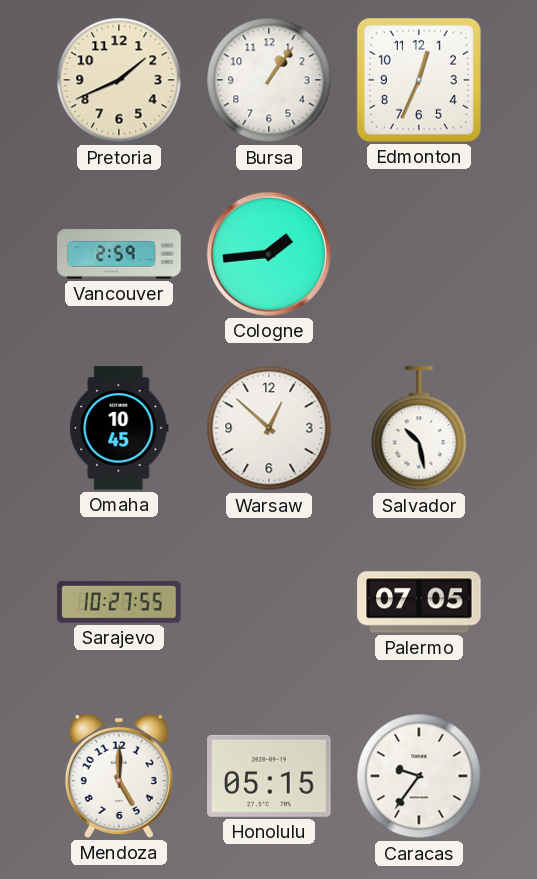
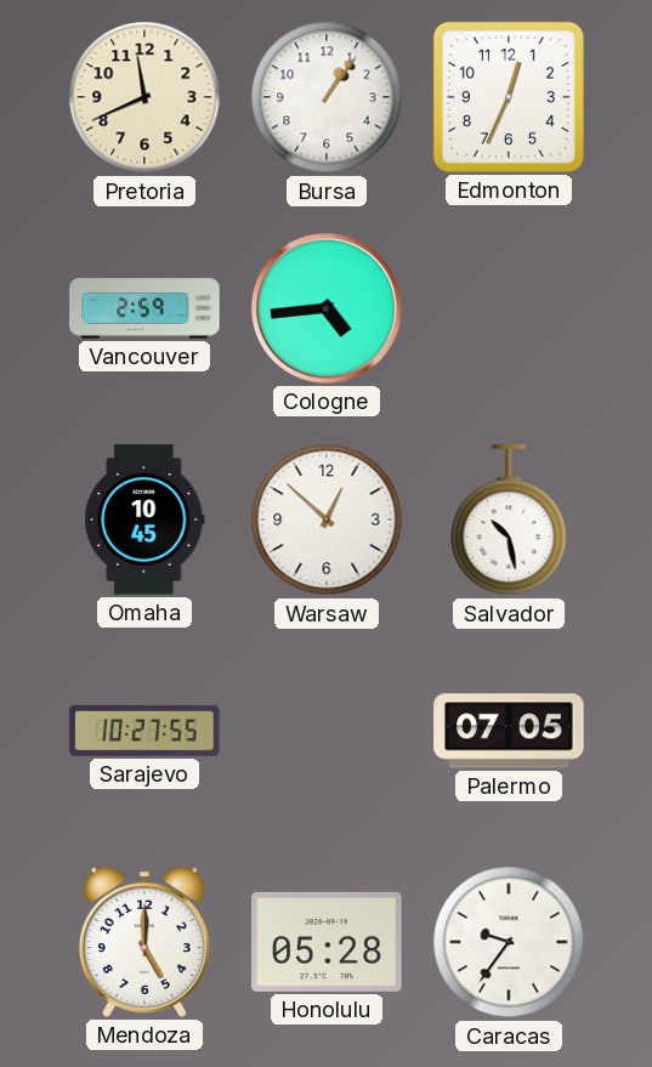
Pretoria: 1:41 -> 11:41
Cologne: 1:44 -> 4:44
Honolulu: 05:15 -> 05:28
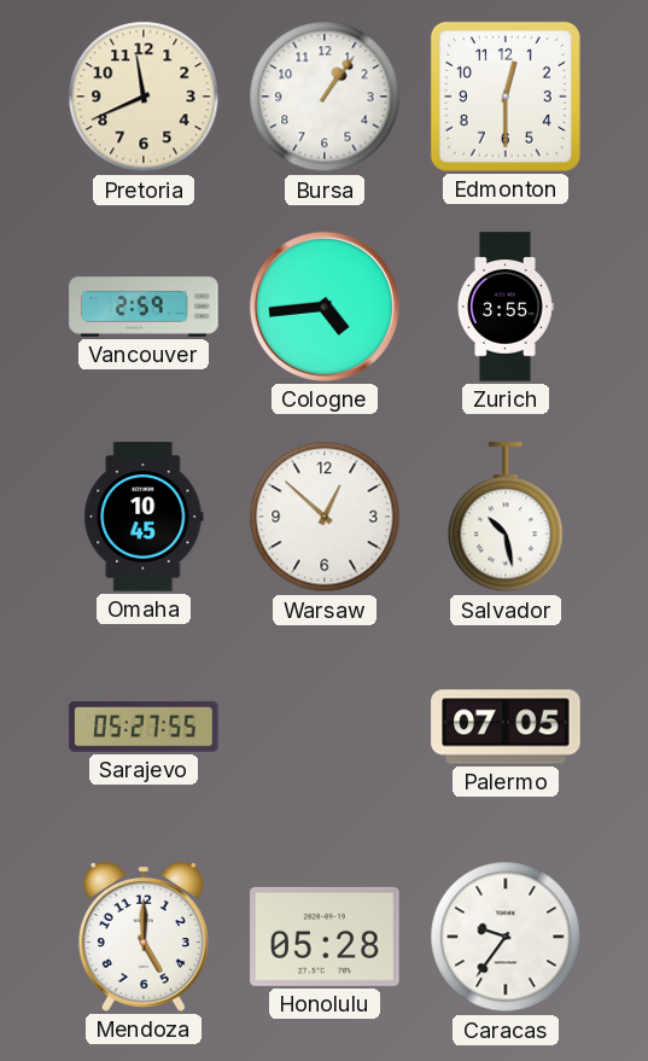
Edmonton: 12:34 -> 12:30
Zurich: none -> 3:55
Sarajevo: 10:27 -> 05:27
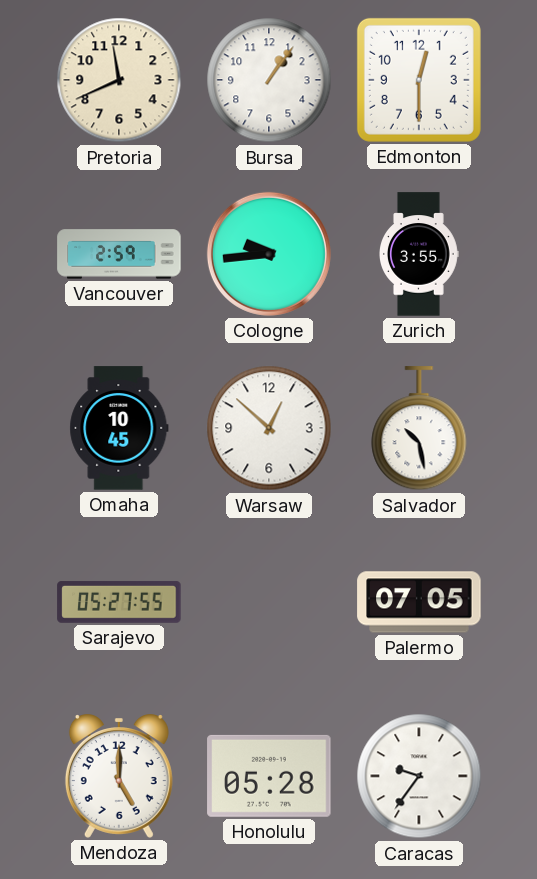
Cologne: 4:44 -> 9:44
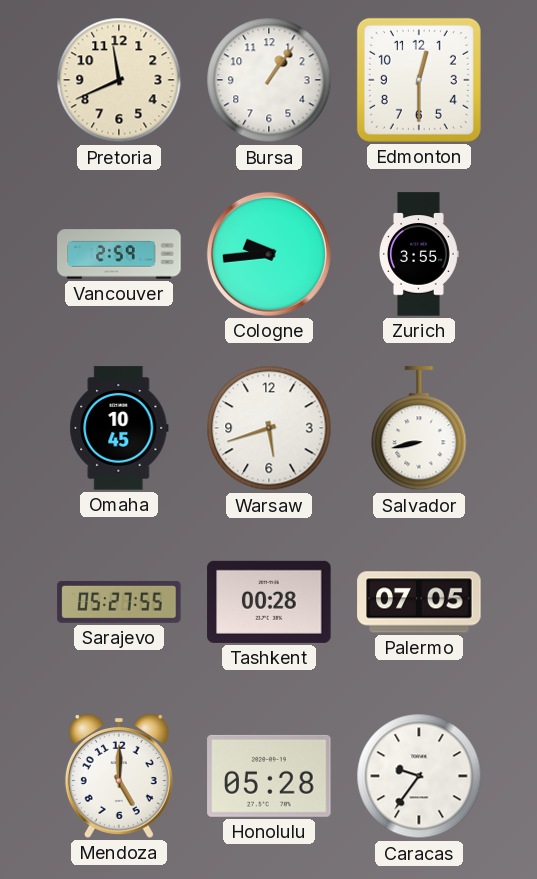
Warsaw: 12:52 -> 5:42
Salvador: 10:28 -> 8:43
Tashkent: none -> 00:28
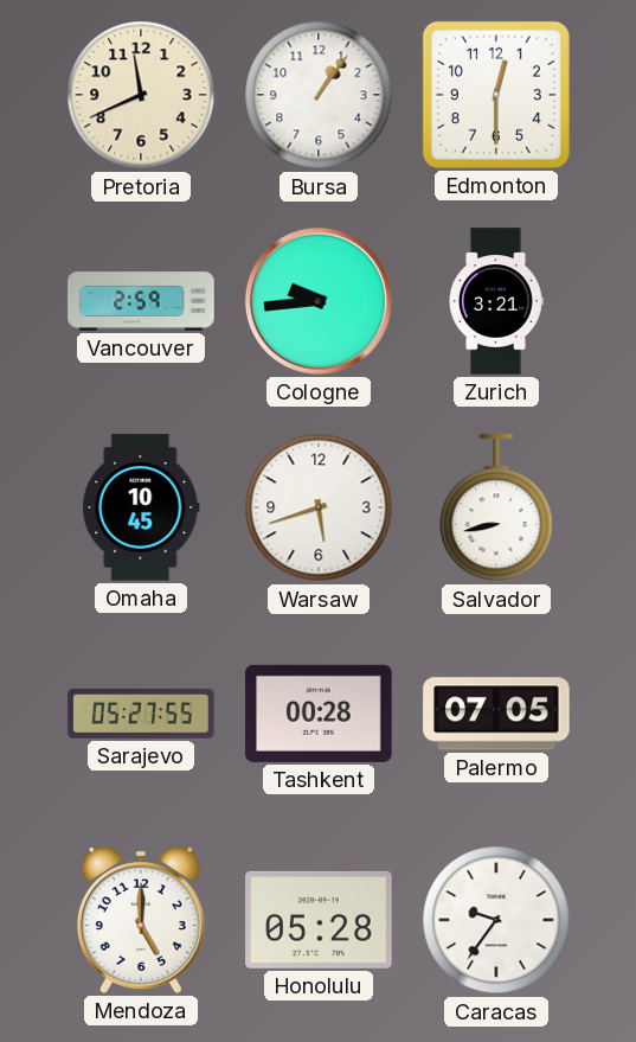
Zurich: 3:55 -> 3:21
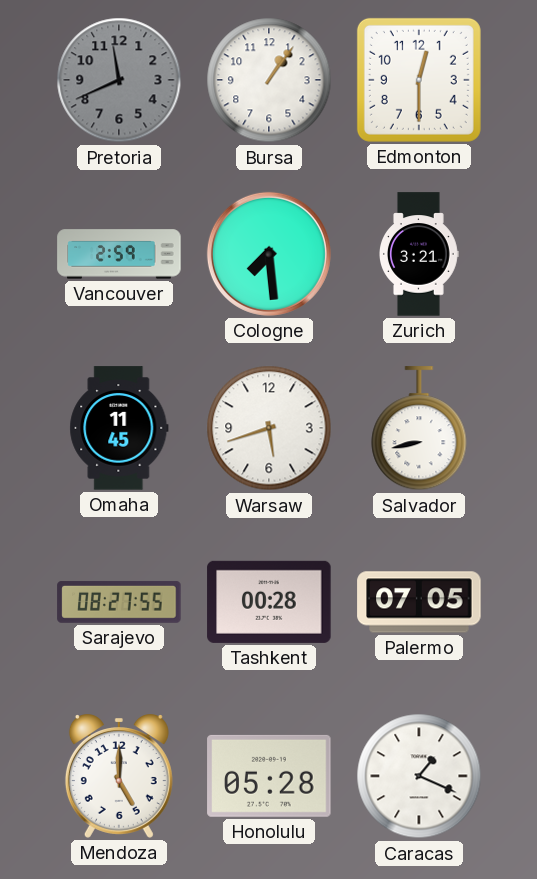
Pretoria dial: cream -> grey
Cologne: 9:44 -> 7:29
Omaha: 10:45 -> 11:45
Sarajevo: 05:27 -> 08:27
Caracas: 9:36 -> 1:19
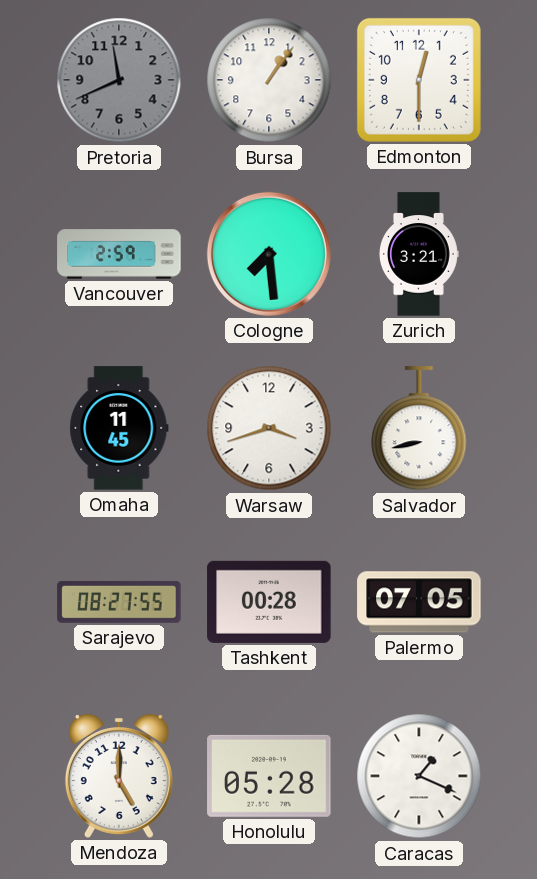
Warsaw: 5:42 -> 3:42
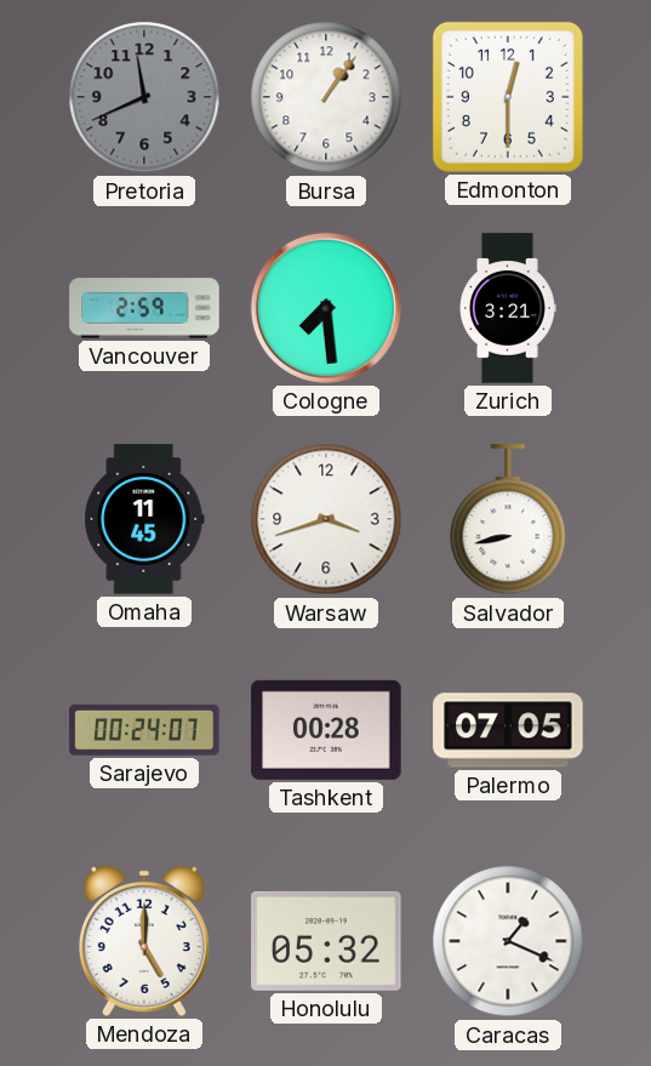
Sarajevo: 08:27 -> 00:24
Honolulu: 05:28 -> 05:32
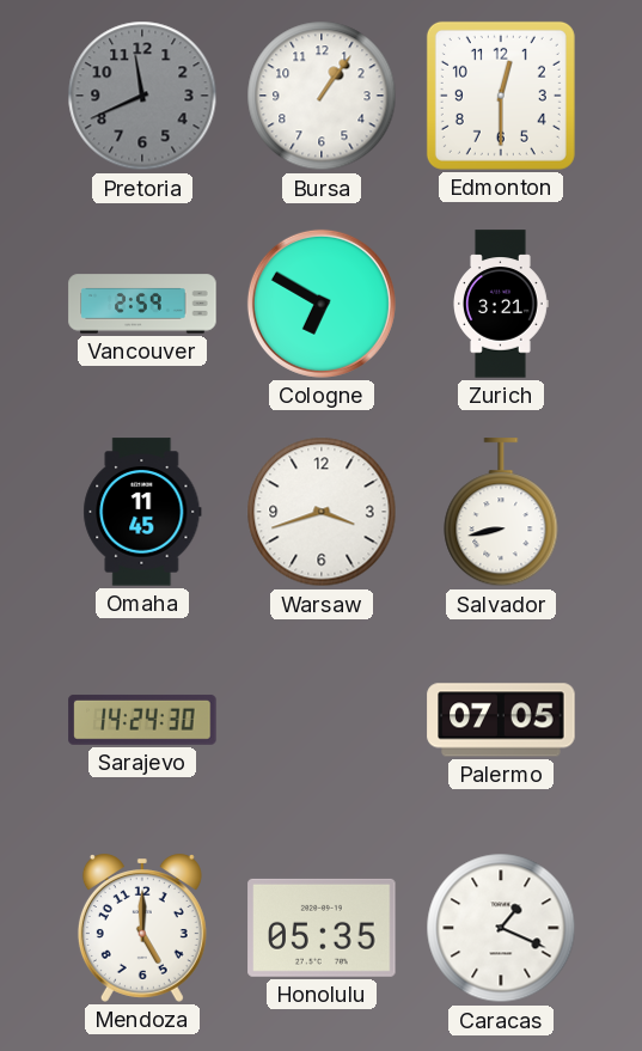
Cologne: 7:29 -> 6:50
Sarajevo: 00:24 -> 14:24
Tashkent: 00:28 -> none
Honolulu: 05:32 -> 05:35
